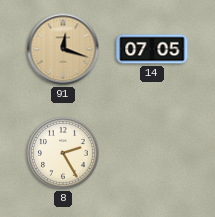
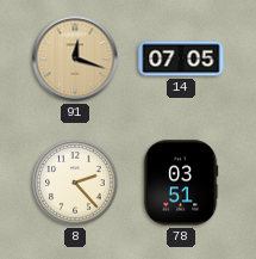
8: 2:25 -> 2:23
78: none -> 03:51
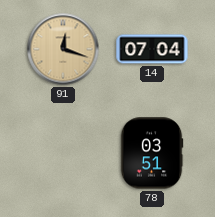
14: 07:05 -> 07:04
8: 2:23 -> none
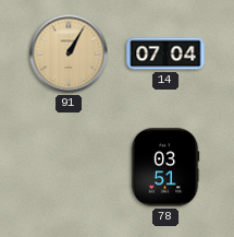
91: 12:18 -> 1:05
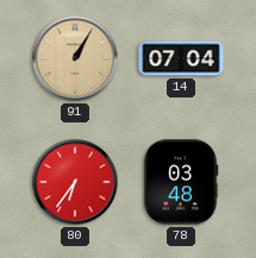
80: none -> 6:36
78: 03:51 -> 03:48
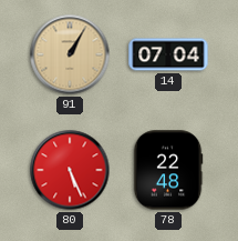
80: 6:36 -> 5:26
78: 03:48 -> 22:48
